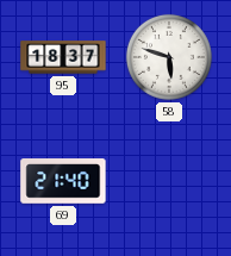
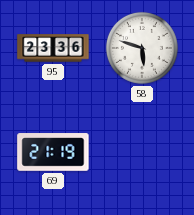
95: 18:37 -> 23:36
69: 21:40 -> 21:19
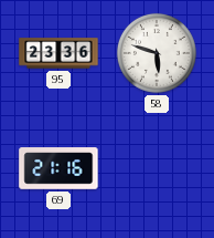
69: 21:19 -> 21:16
